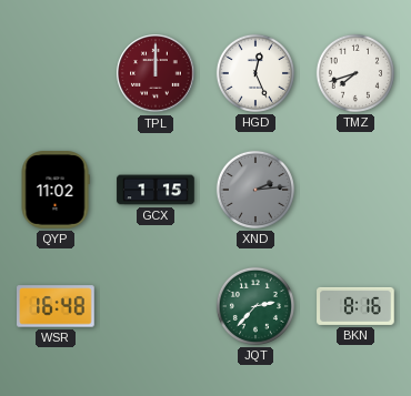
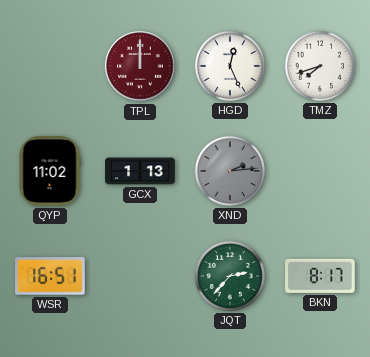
GCX: 1:15 -> 1:13
WSR: 16:48 -> 16:51
BKN: 8:16 -> 8:17
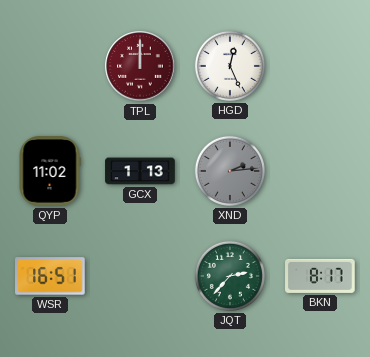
TMZ: 7:42 -> none
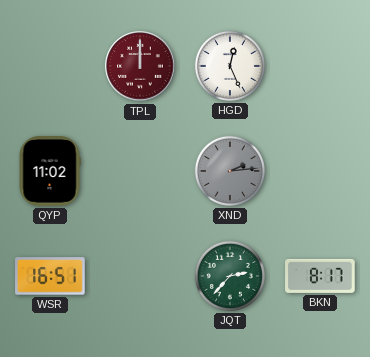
GCX: 1:13 -> none
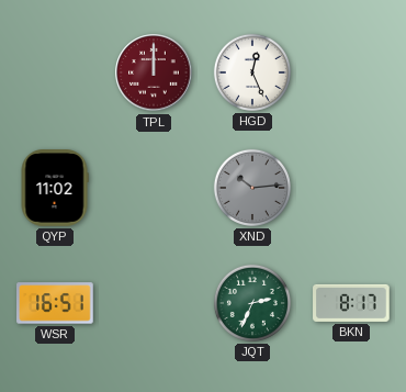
XND: 2:14 -> 10:14
JQT: 2:37 -> 2:34
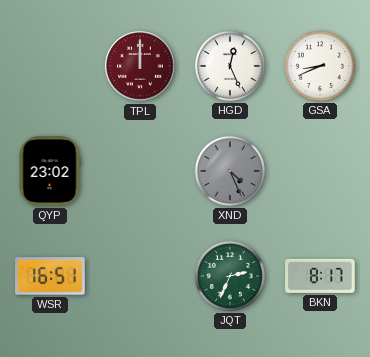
GSA: none -> 8:41
QYP: 11:02 -> 23:02
XND: 10:14 -> 4:26
